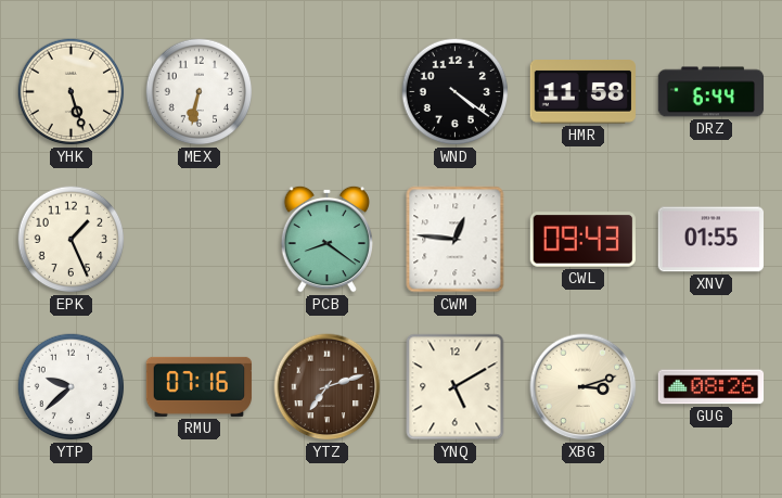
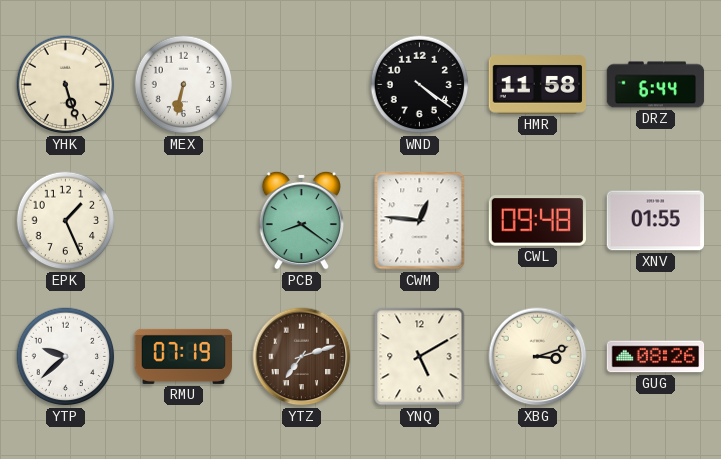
CWL: 09:43 -> 09:48
RMU: 07:16 -> 07:19
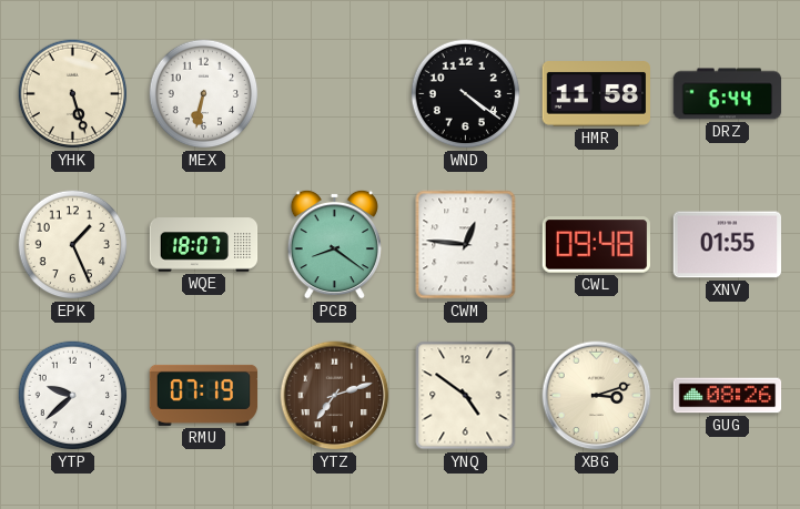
WQE: none -> 18:07
YNQ: 5:10 -> 4:51
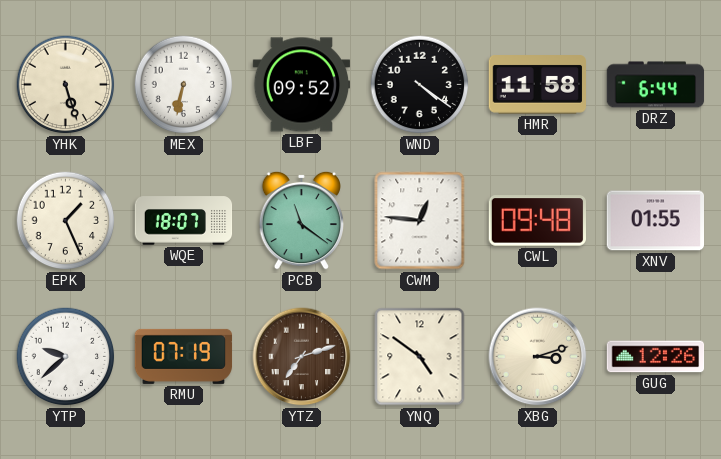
LBF: none -> 09:52
PCB: 8:21 -> 11:21
GUG: 08:26 -> 12:26
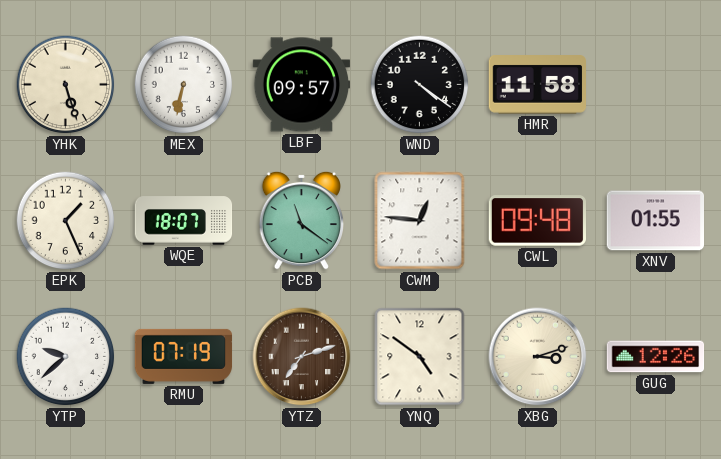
LBF: 09:52 -> 09:57
DRZ: 6:44 -> none
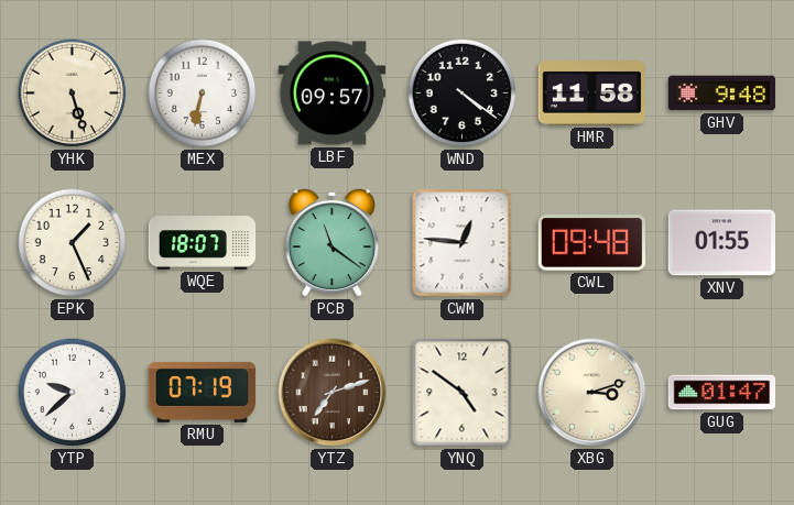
GHV: none -> 9:48
GUG: 12:26 -> 01:47
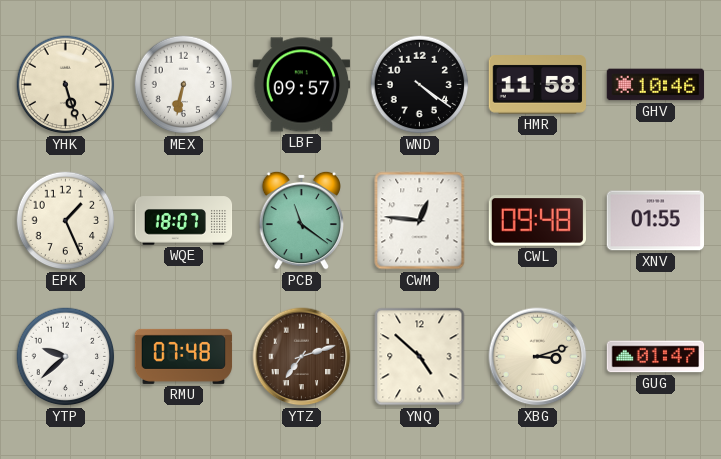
GHV: 9:48 -> 10:46
RMU: 07:19 -> 07:48
YNQ: 4:51 -> 4:52
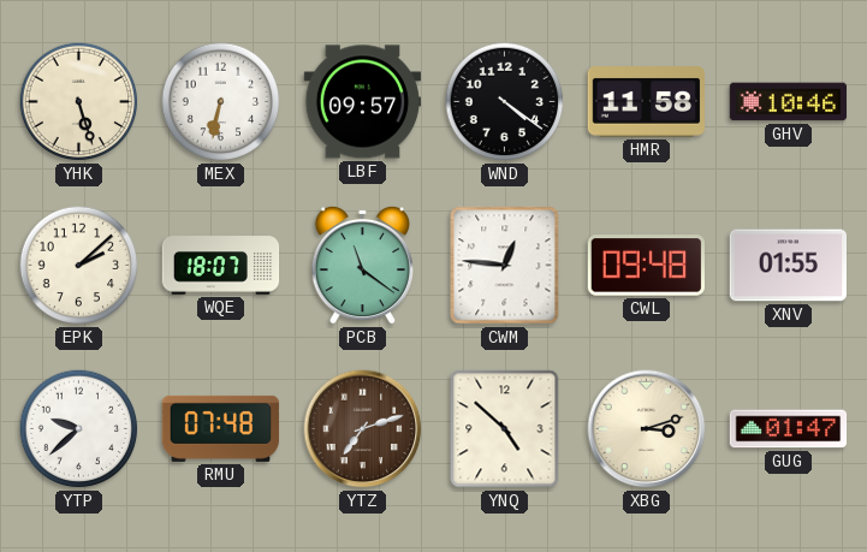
EPK: 1:26 -> 2:08
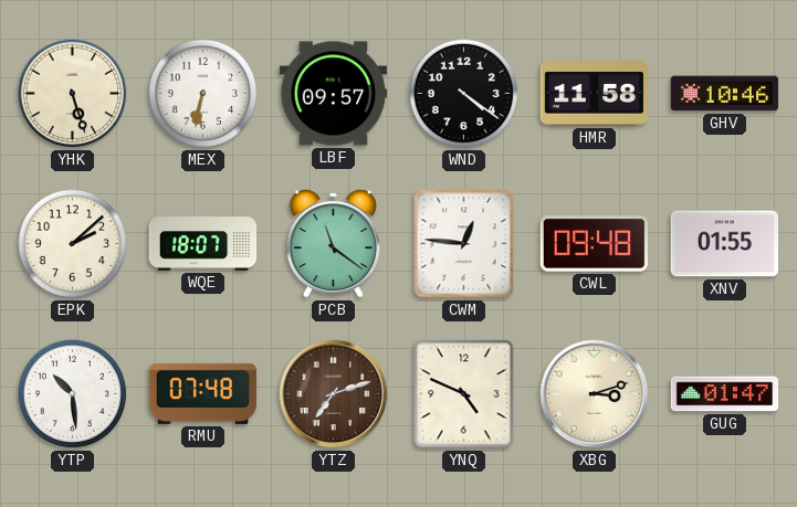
YTP: 9:38 -> 10:29
YNQ: 4:52 -> 4:49
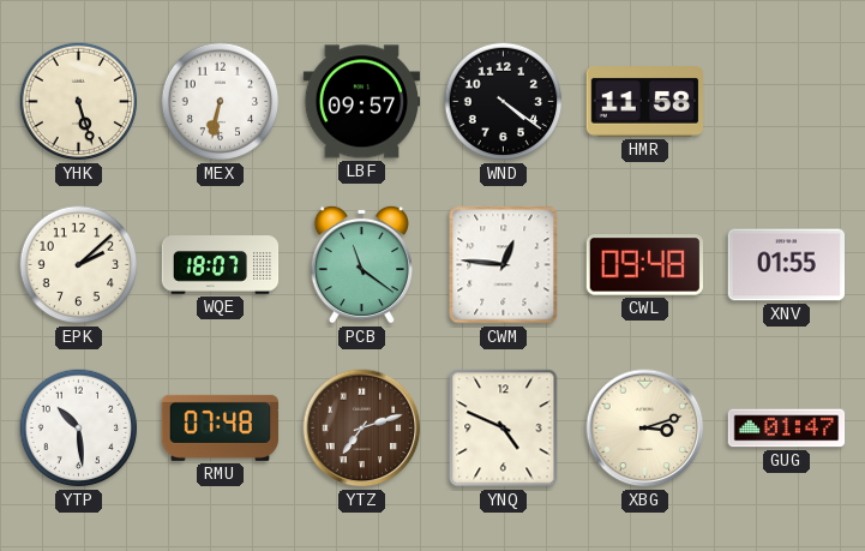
GHV: 10:46 -> none
